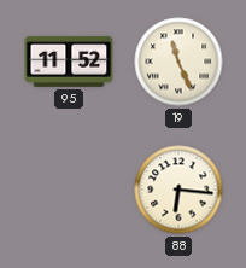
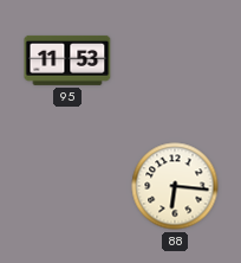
95: 11:52 -> 11:53
19: 11:26 -> none
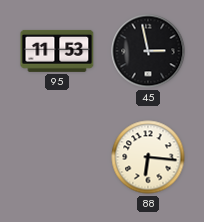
45: none -> 2:58
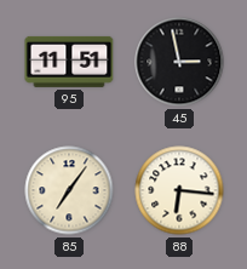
95: 11:53 -> 11:51
85: none -> 7:06
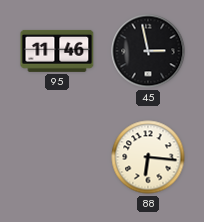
95: 11:51 -> 11:46
85: 7:06 -> none
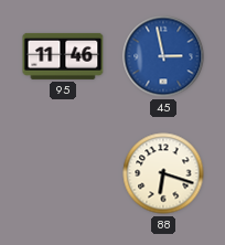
45 dial: black -> blue
88: 6:16 -> 6:18
